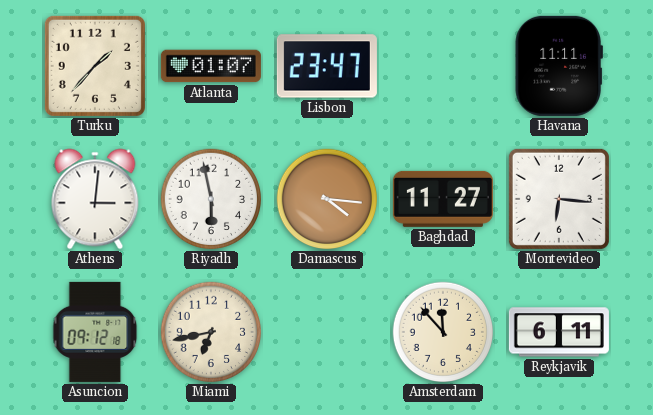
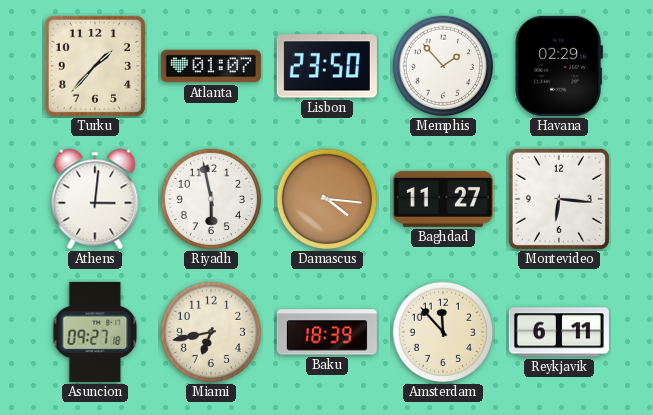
Lisbon: 23:47 -> 23:50
Memphis: none -> 1:53
Havana: 11:11 -> 02:29
Asuncion: 09:12 -> 09:27
Baku: none -> 18:39
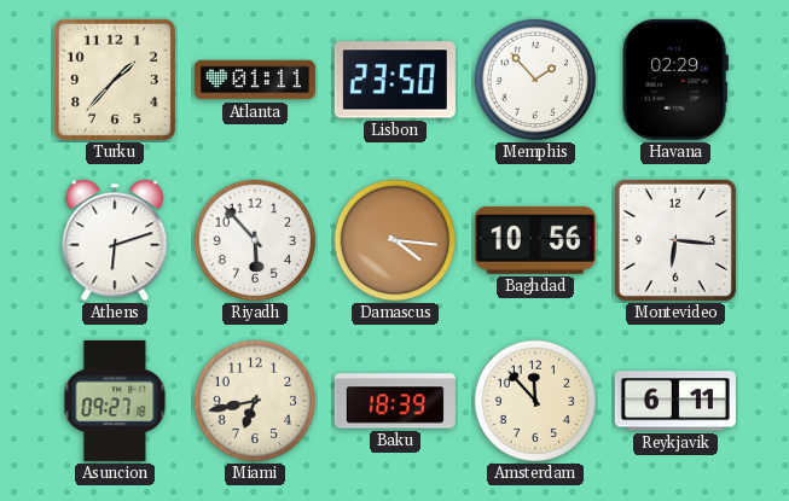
Atlanta: 01:07 -> 01:11
Athens: 3:01 -> 6:12
Riyadh: 5:58 -> 5:53
Baghdad: 11:27 -> 10:56
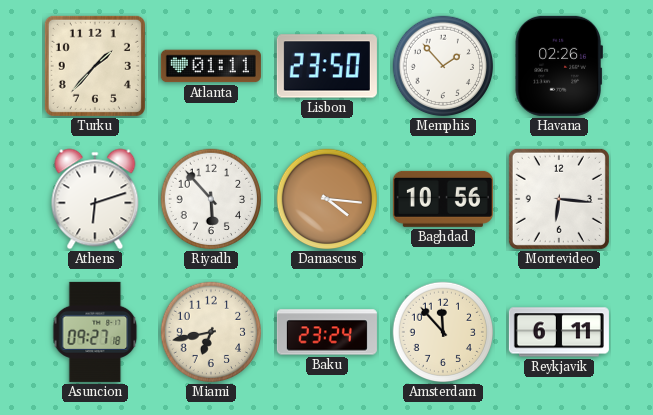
Havana: 02:29 -> 02:26
Baku: 18:39 -> 23:24
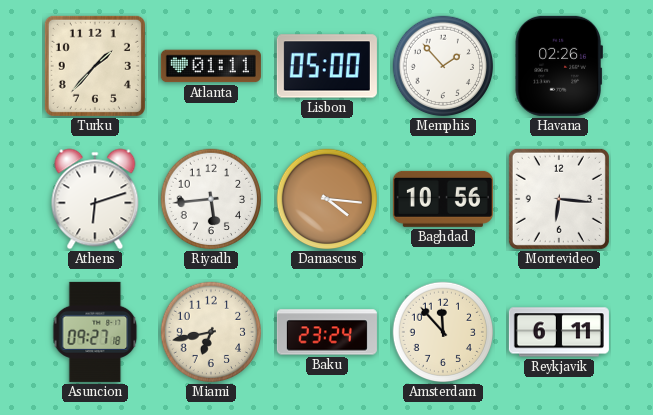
Lisbon: 23:50 -> 05:00
Riyadh: 5:53 -> 5:44
